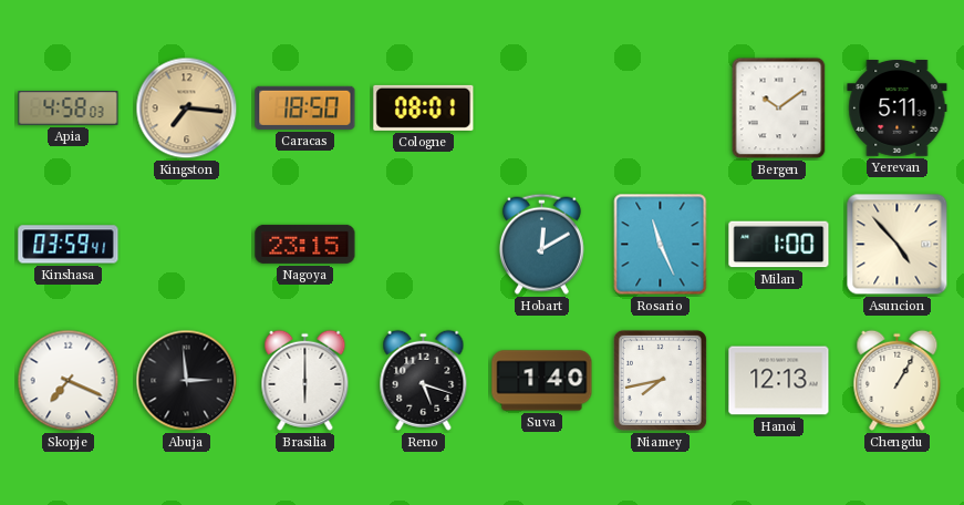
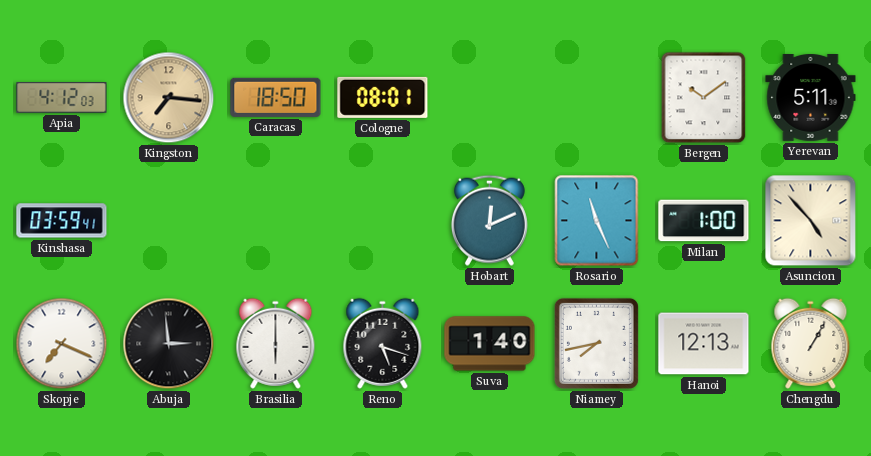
Apia: 4:58 -> 4:12
Nagoya: 23:15 -> none
Hobart: 12:10 -> 12:11
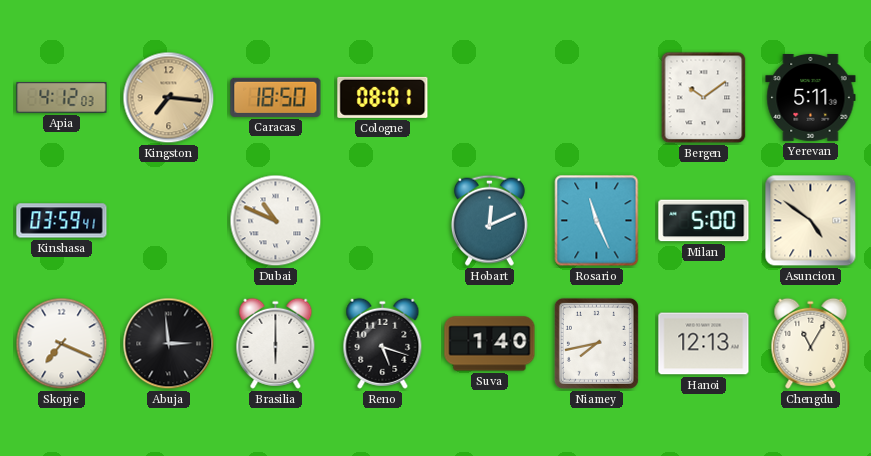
Dubai: none -> 10:49
Milan: 1:00 -> 5:00
Asuncion: 4:53 -> 4:51
Chengdu: 1:05 -> 11:05
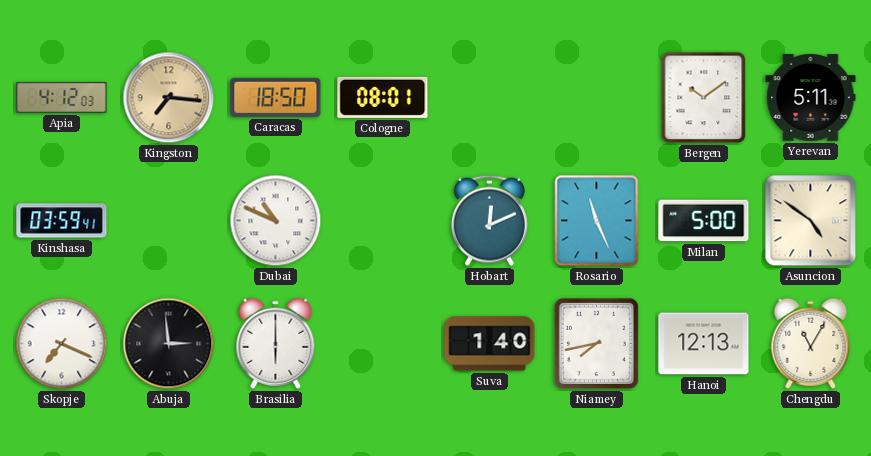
Reno: 5:18 -> none
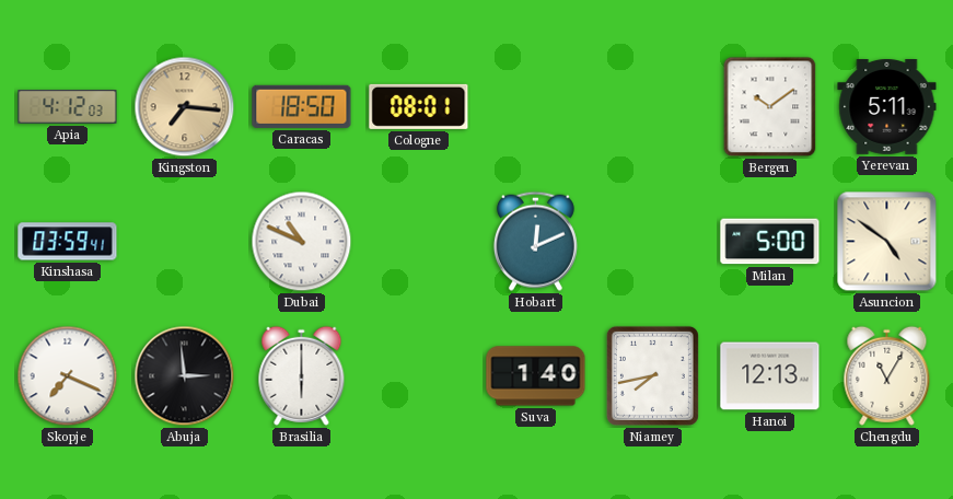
Rosario: 11:26 -> none
